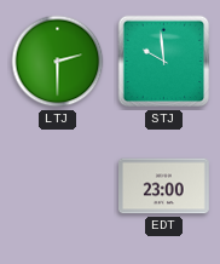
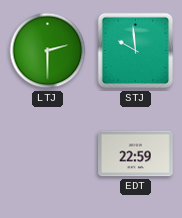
EDT: 23:00 -> 22:59
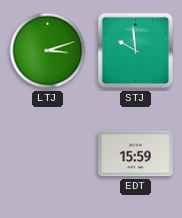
LTJ: 2:30 -> 3:12
EDT: 22:59 -> 15:59
